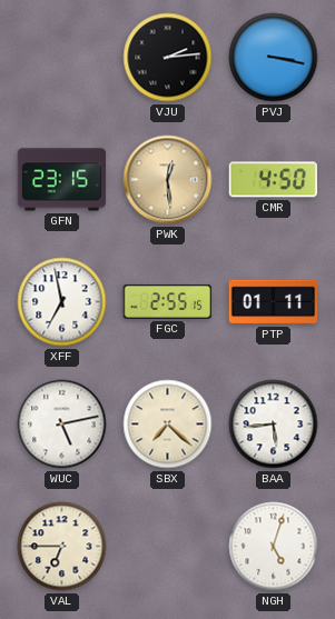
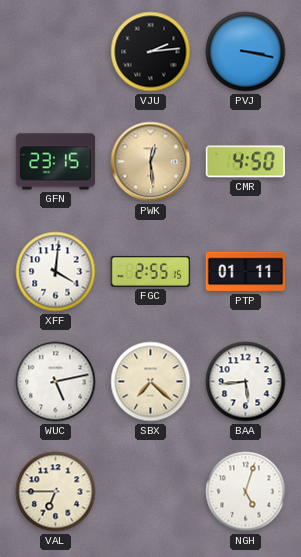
XFF: 6:58 -> 4:01
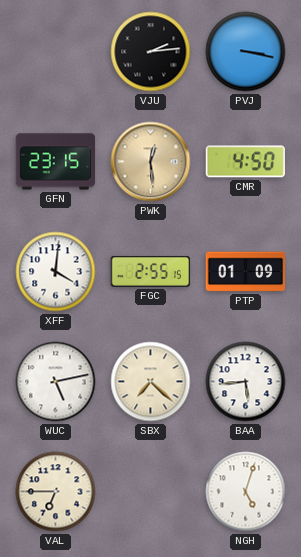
PTP: 01:11 -> 01:09
